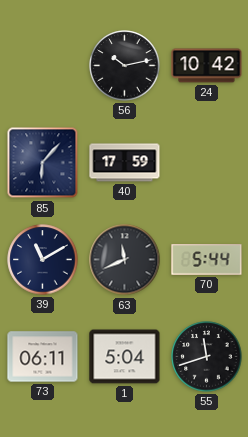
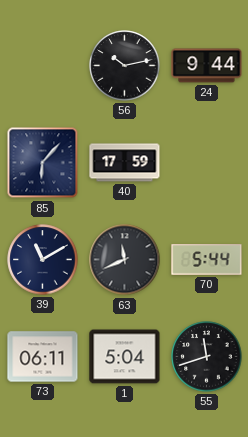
24: 10:42 -> 9:44
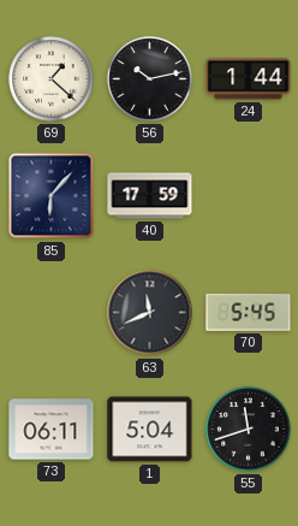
69: none -> 1:22
24: 9:44 -> 1:44
39: 11:10 -> none
70: 5:44 -> 5:45
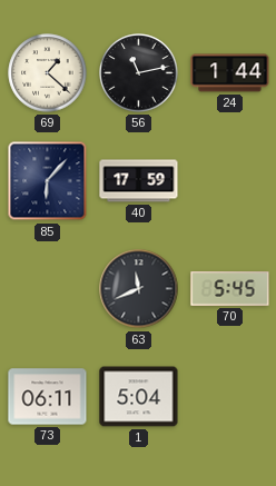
56: 10:13 -> 11:13
55: 11:42 -> none
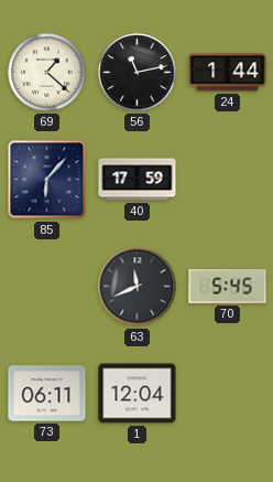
1: 5:04 -> 12:04
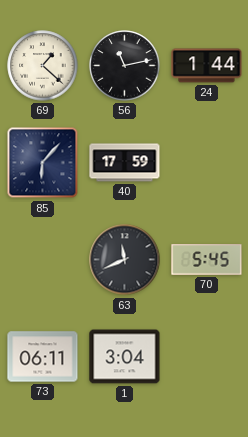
1: 12:04 -> 3:04
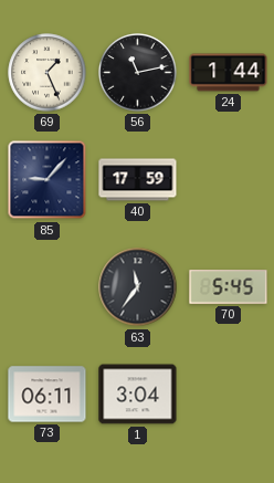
69: 1:22 -> 1:26
85: 6:07 -> 9:07
63: 11:41 -> 11:36
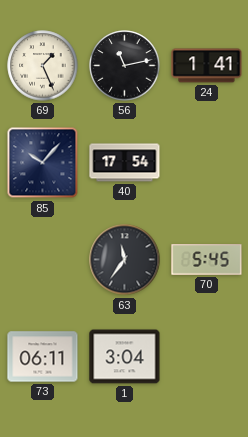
24: 1:44 -> 1:41
85: 9:07 -> 10:07
40: 17:59 -> 17:54
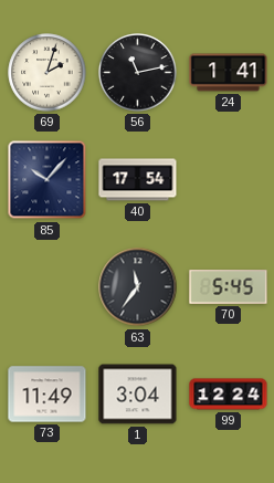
69: 1:26 -> 2:03
73: 06:11 -> 11:49
99: none -> 12:24
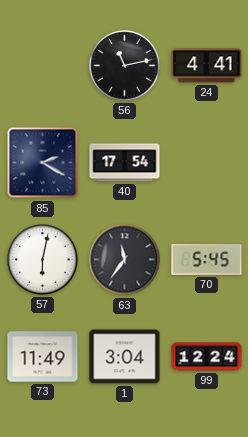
69: 2:03 -> none
24: 1:41 -> 4:41
85: 10:07 -> 2:20
57: none -> 6:02
